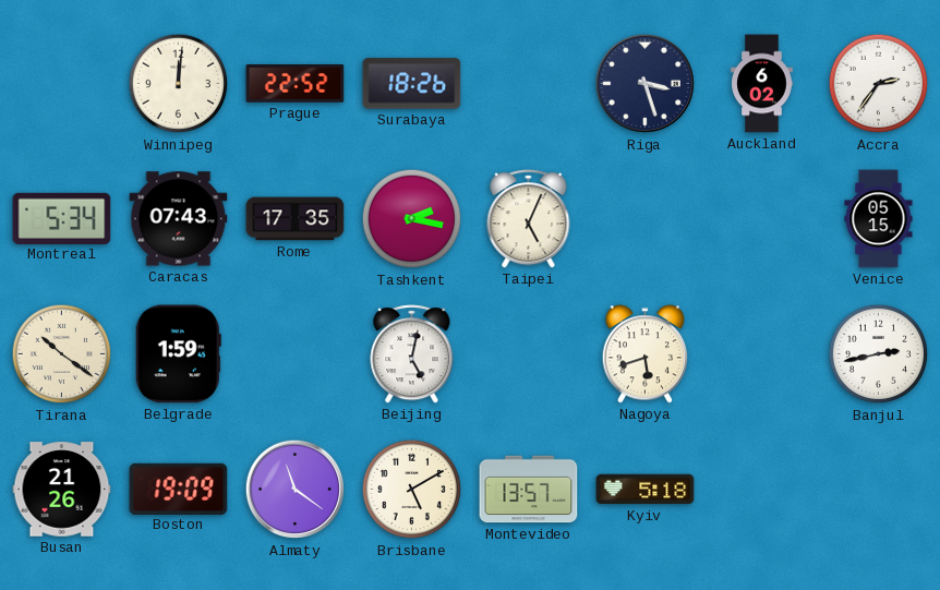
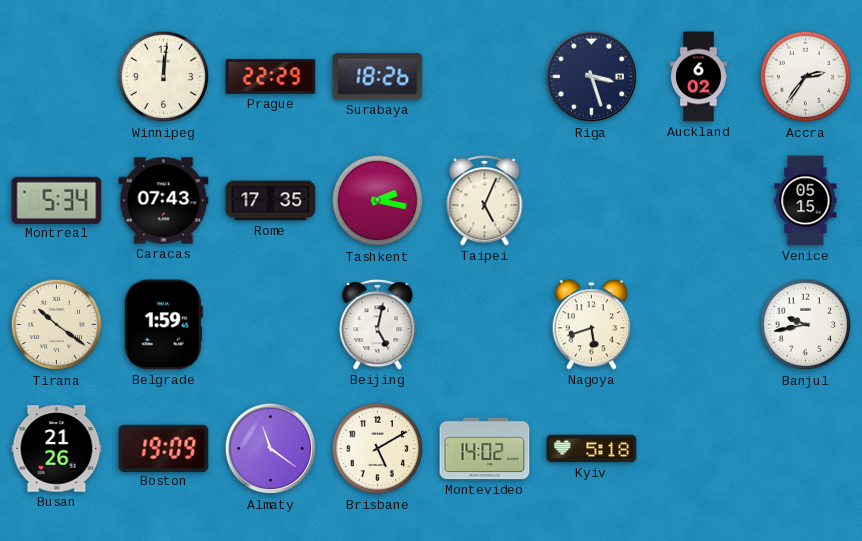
Prague: 22:52 -> 22:29
Banjul: 2:43 -> 9:43
Montevideo: 13:57 -> 14:02
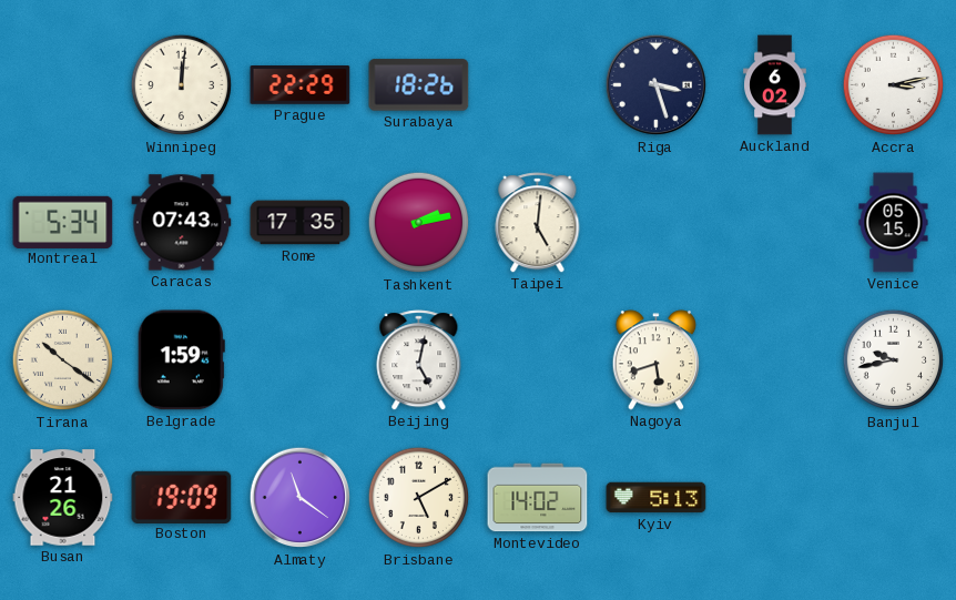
Accra: 2:36 -> 3:13
Tashkent: 2:17 -> 2:13
Taipei: 5:04 -> 5:01
Kyiv: 5:18 -> 5:13
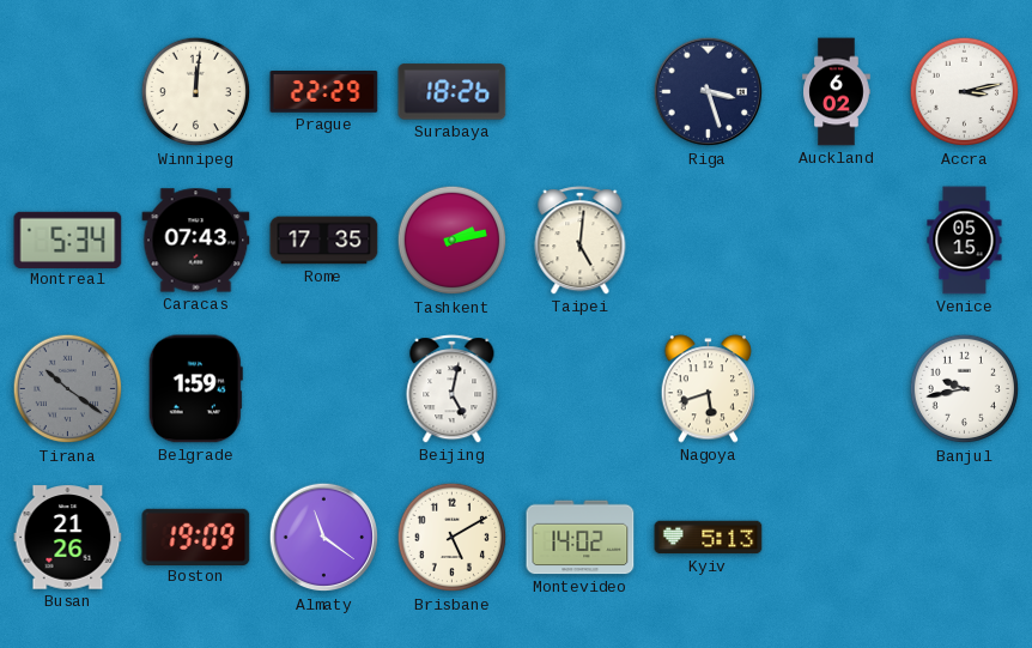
Tirana dial: cream -> grey
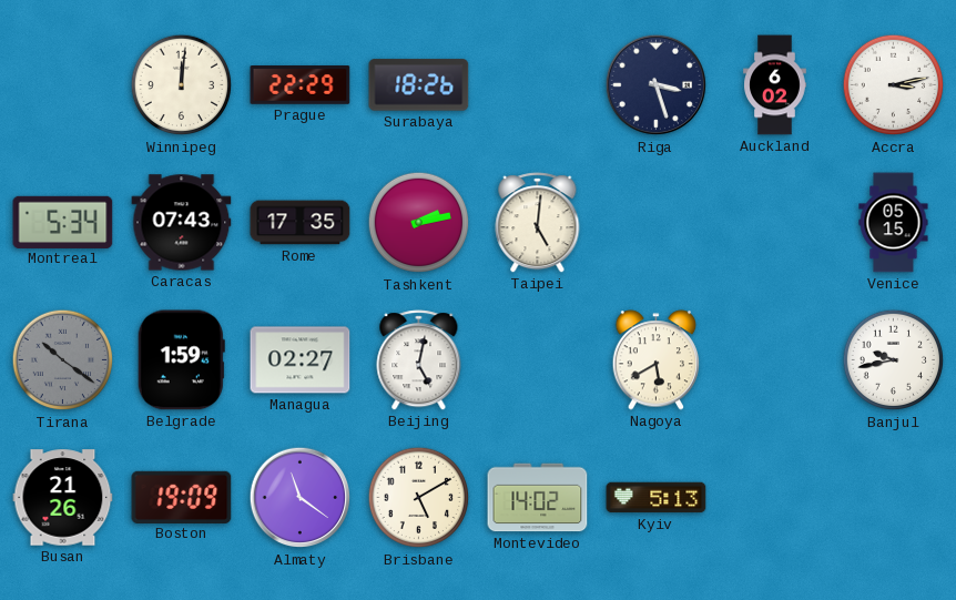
Managua: none -> 02:27
Nagoya: 5:42 -> 5:40
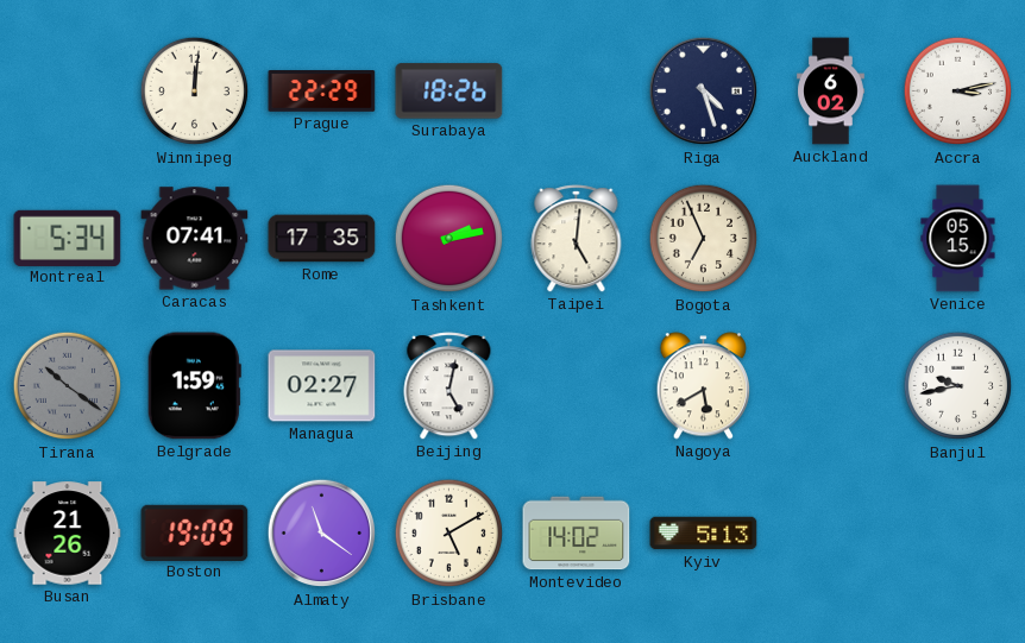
Riga: 3:27 -> 4:27
Caracas: 07:43 -> 07:41
Bogota: none -> 6:56
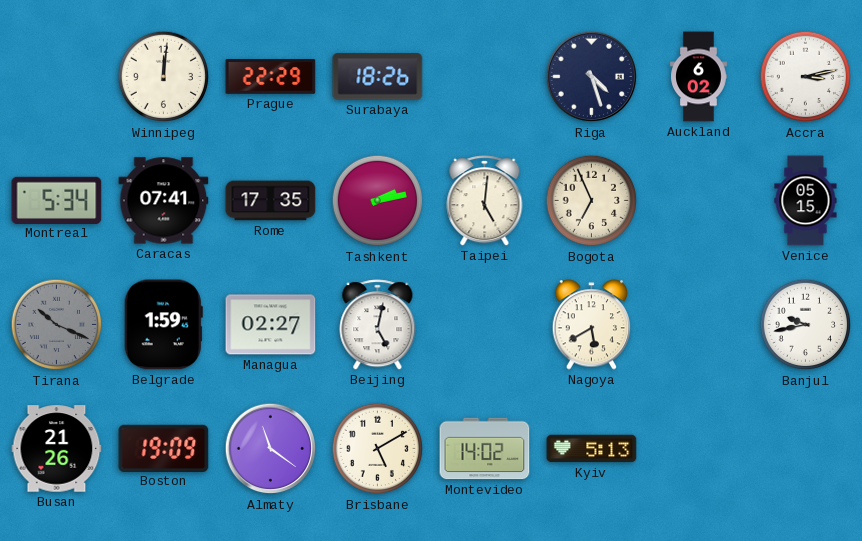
Tirana: 10:21 -> 10:19
